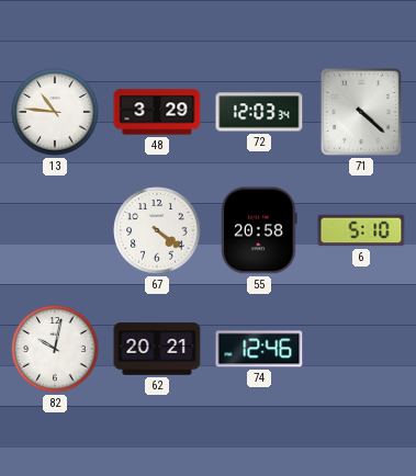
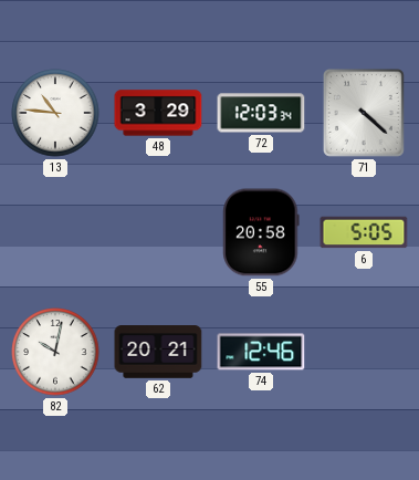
67: 4:21 -> none
6: 5:10 -> 5:05
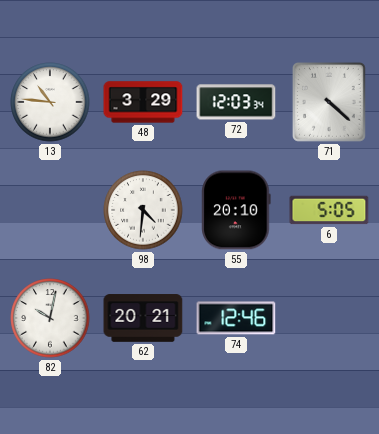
98: none -> 4:31
55: 20:58 -> 20:10
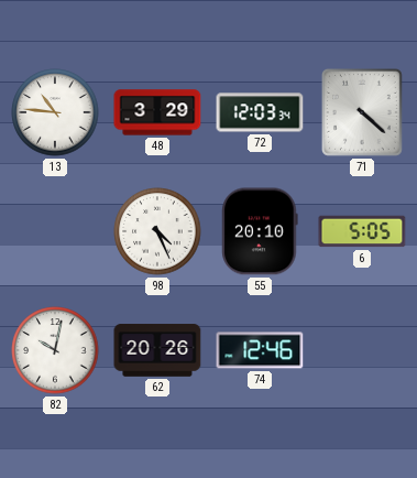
98: 4:31 -> 4:26
62: 20:21 -> 20:26
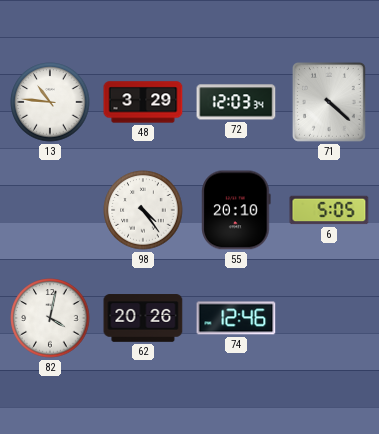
98: 4:26 -> 4:24
82: 10:02 -> 4:02
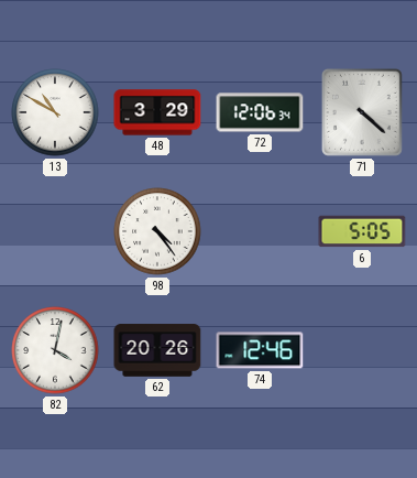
13: 10:46 -> 10:50
72: 12:03 -> 12:06
55: 20:10 -> none
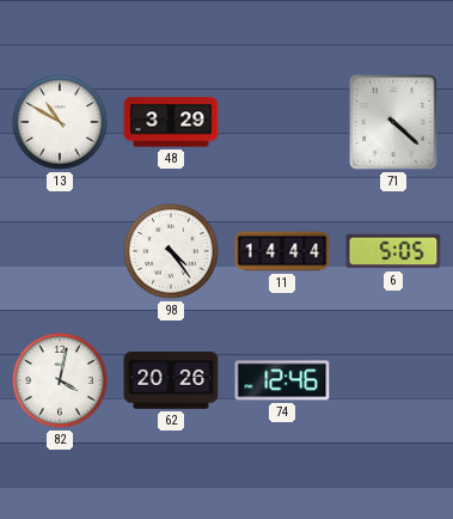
72: 12:06 -> none
11: none -> 14:44
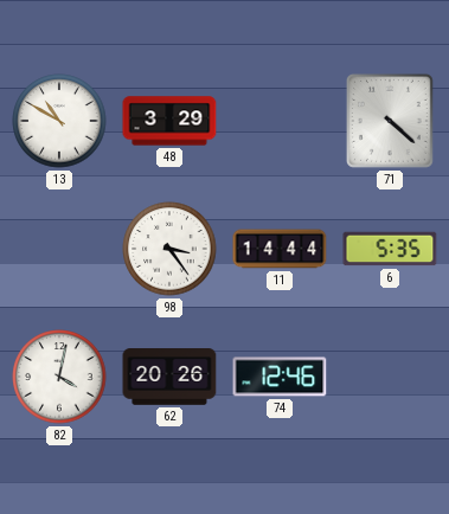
98: 4:24 -> 3:24
6: 5:05 -> 5:35
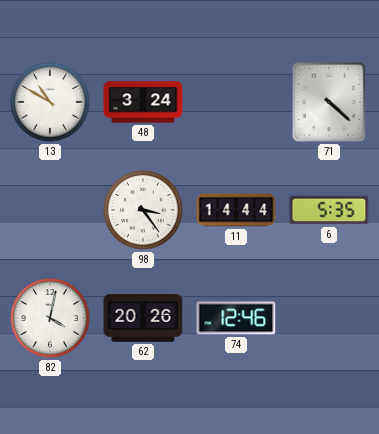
48: 3:29 -> 3:24
